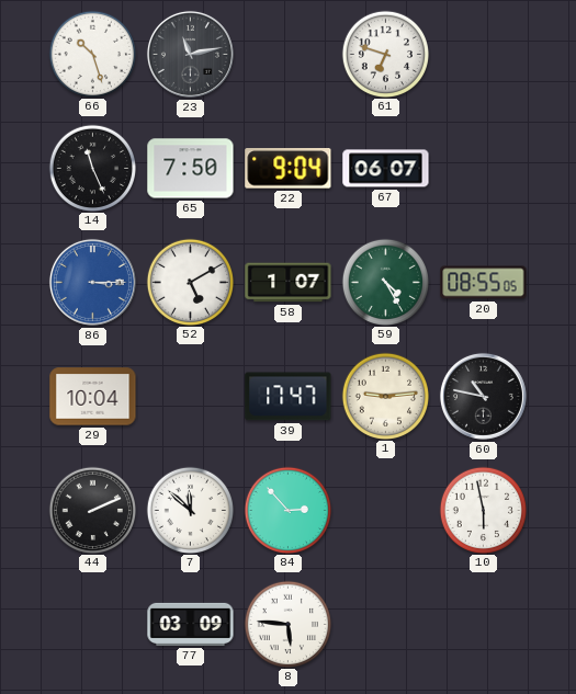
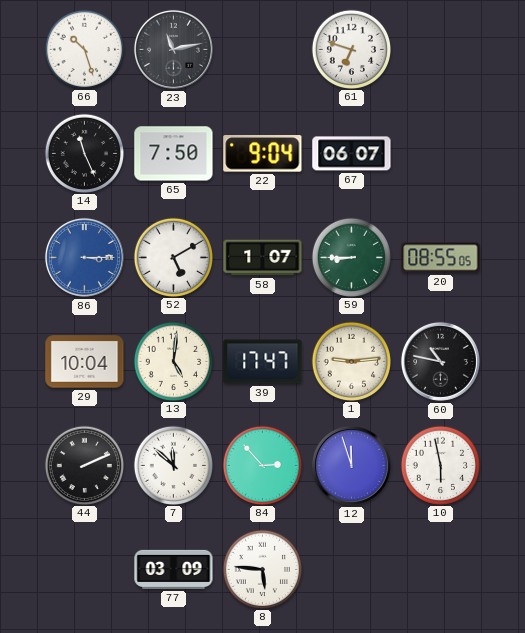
59: 4:25 -> 8:45
13: none -> 5:01
12: none -> 11:57
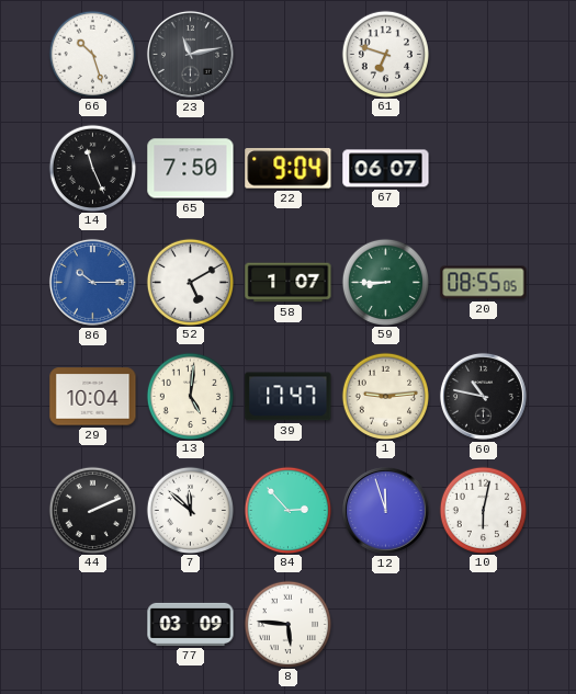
86: 3:15 -> 10:15
10: 5:58 -> 6:02
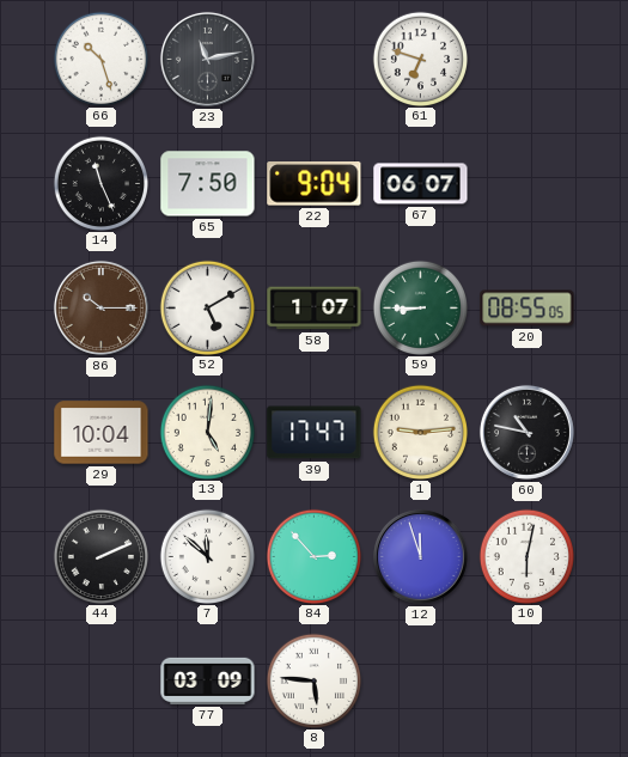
86 dial: blue -> brown
